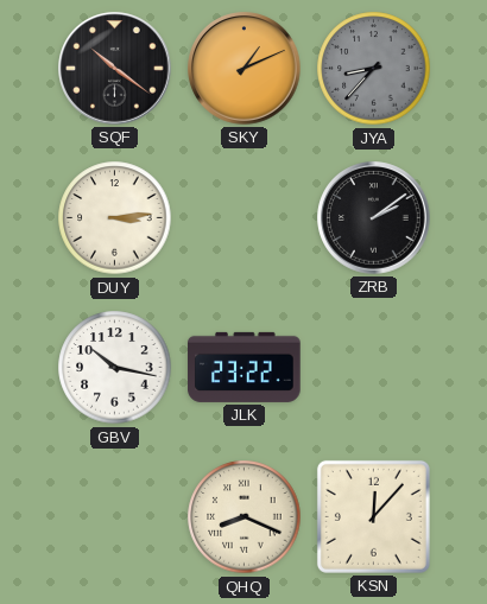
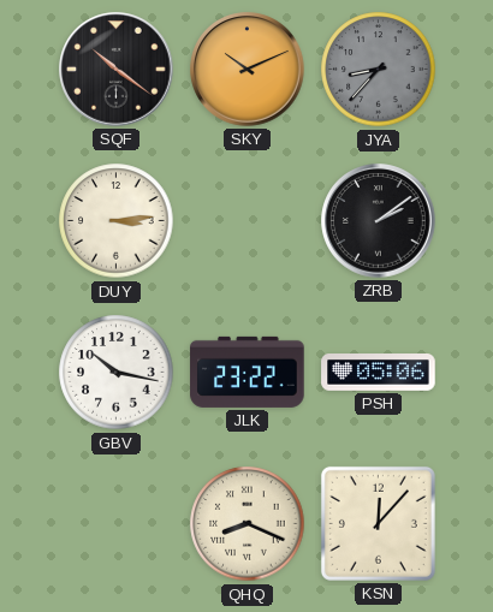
SKY: 1:11 -> 10:11
PSH: none -> 05:06
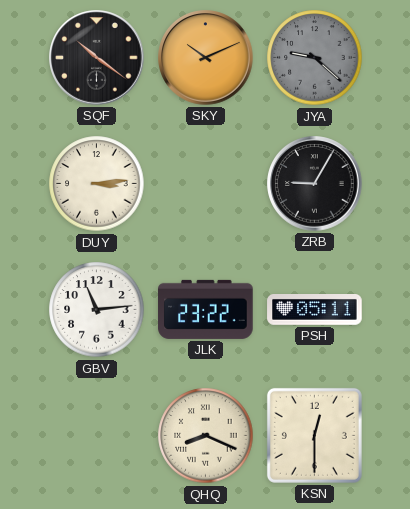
JYA: 8:37 -> 9:22
ZRB: 2:09 -> 9:05
GBV: 10:17 -> 11:14
PSH: 05:06 -> 05:11
KSN: 12:07 -> 12:30
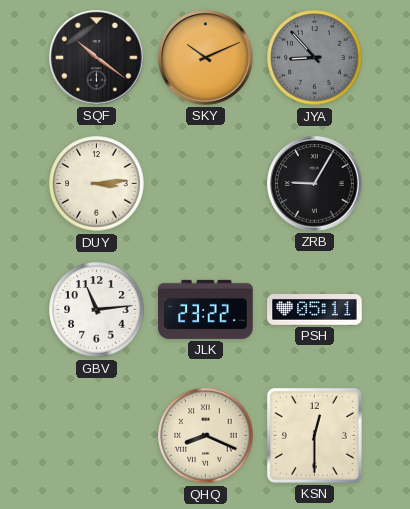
JYA: 9:22 -> 8:53
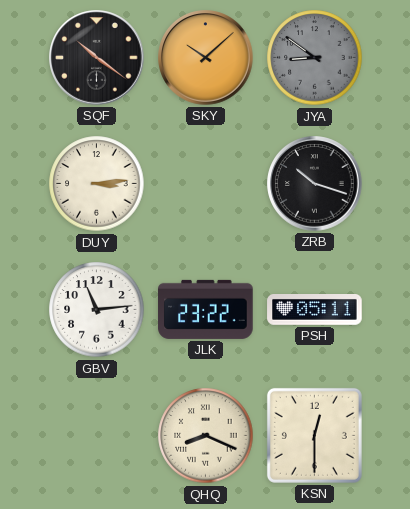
SKY: 10:11 -> 10:08
JYA: 8:53 -> 8:51
ZRB: 9:05 -> 10:18
